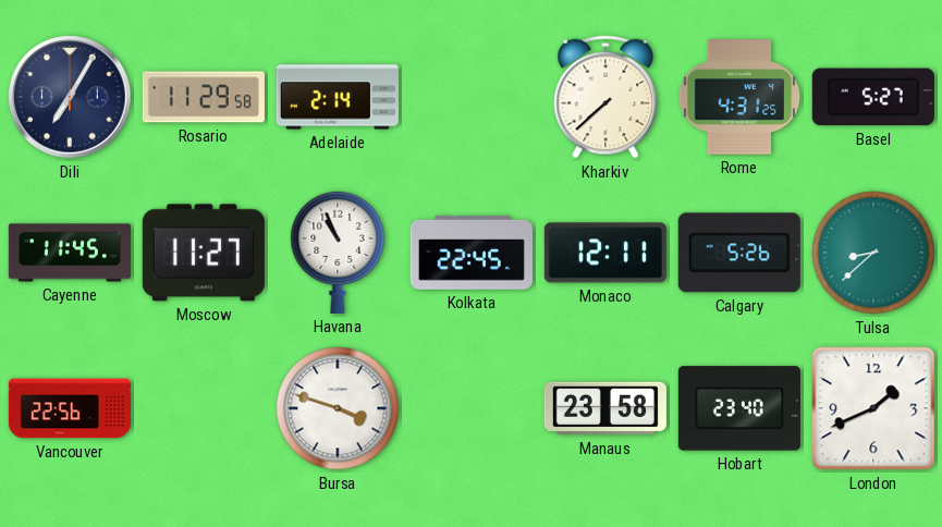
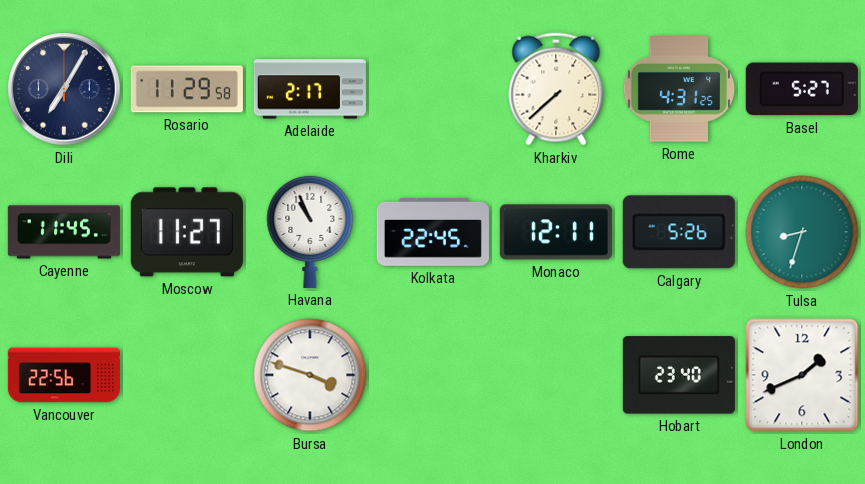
Adelaide: 2:14 -> 2:17
Tulsa: 8:38 -> 8:33
Manaus: 23:58 -> none
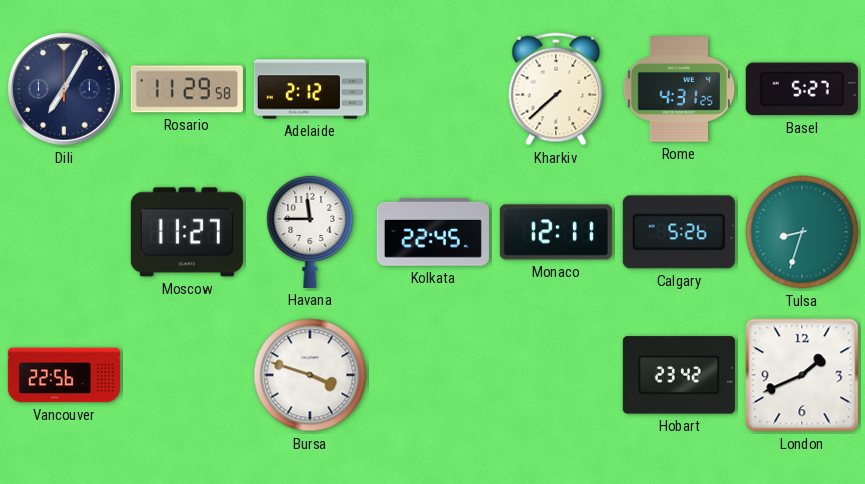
Adelaide: 2:17 -> 2:12
Cayenne: 11:45 -> none
Havana: 10:56 -> 11:45
Hobart: 23:40 -> 23:42
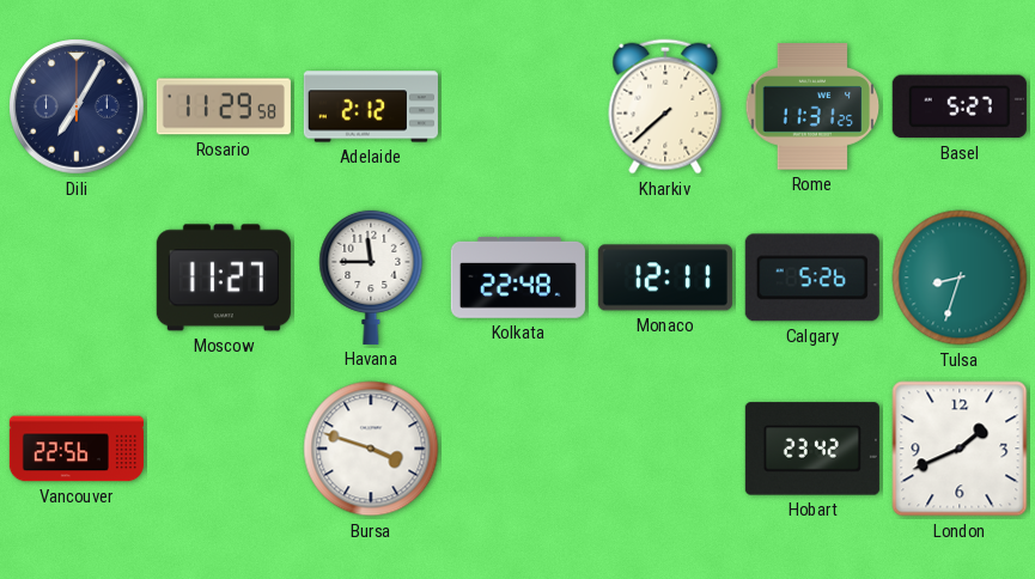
Rome: 4:31 -> 11:31
Kolkata: 22:45 -> 22:48
